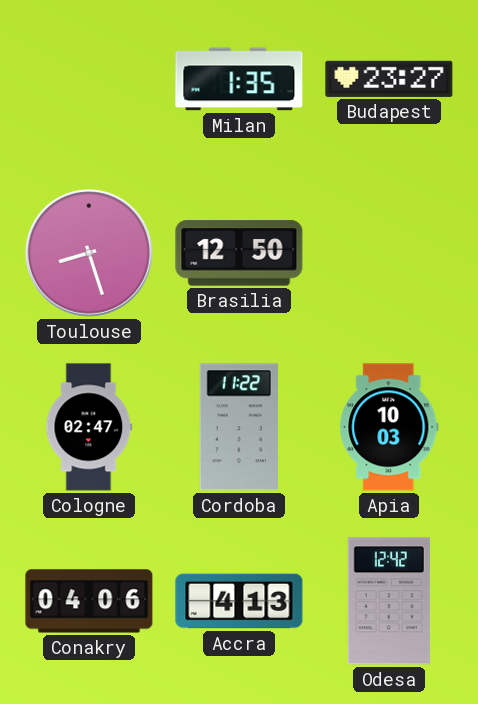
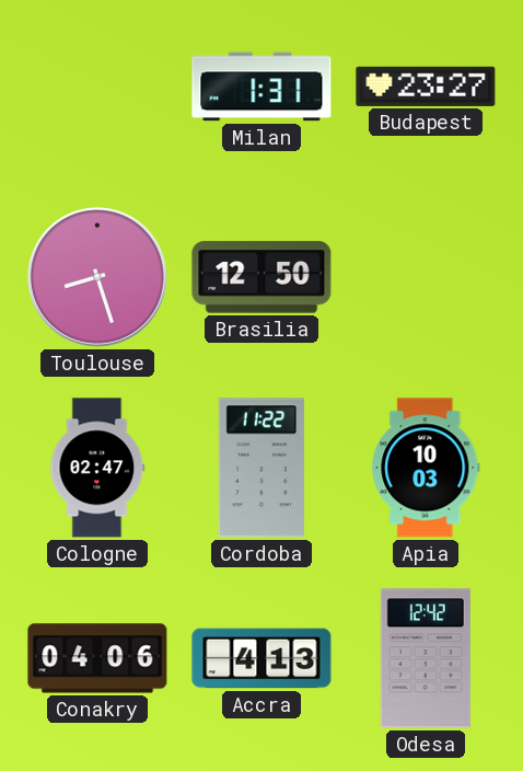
Milan: 1:35 -> 1:31
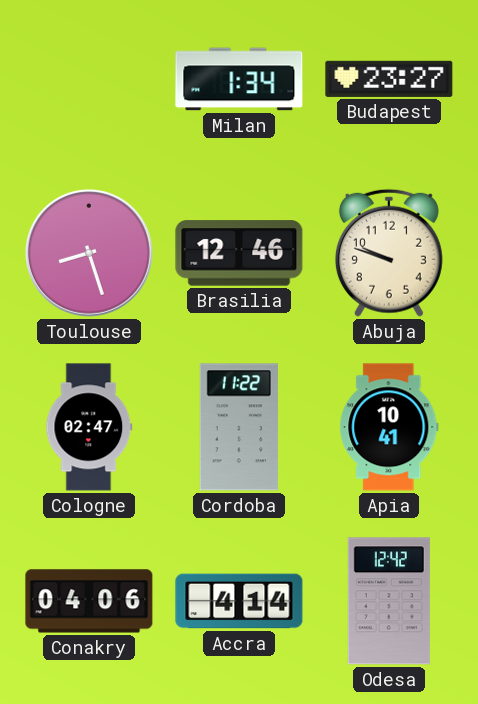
Milan: 1:31 -> 1:34
Brasilia: 12:50 -> 12:46
Abuja: none -> 9:48
Apia: 10:03 -> 10:41
Accra: 4:13 -> 4:14
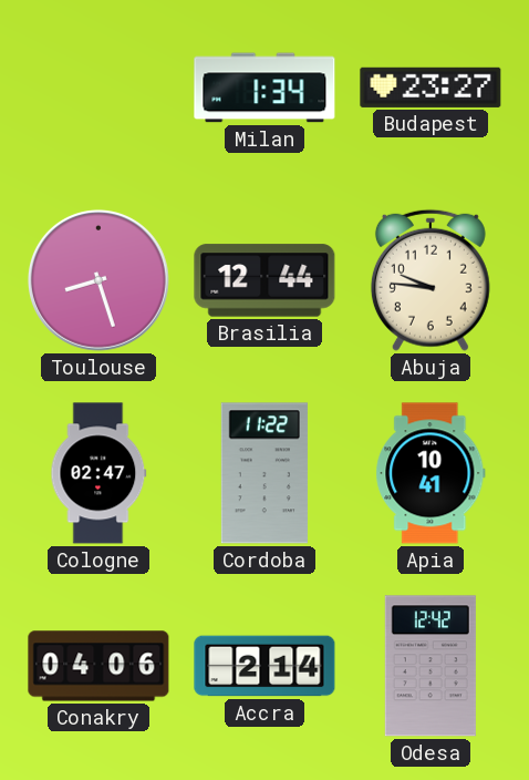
Brasilia: 12:46 -> 12:44
Abuja: 9:48 -> 9:46
Accra: 4:14 -> 2:14
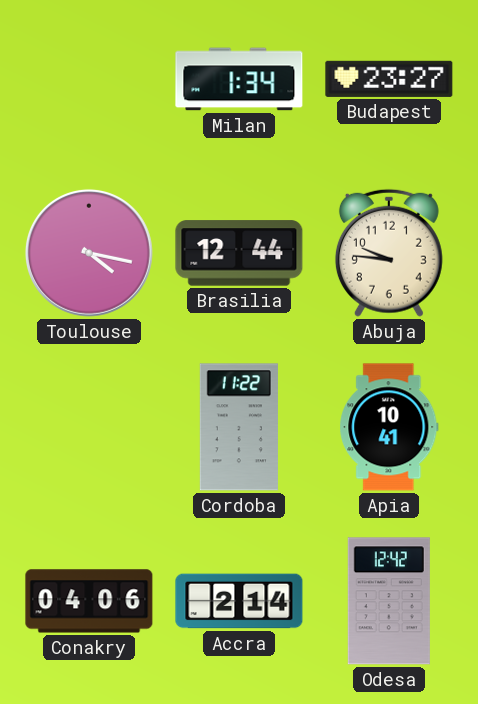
Toulouse: 8:27 -> 4:17
Cologne: 02:47 -> none
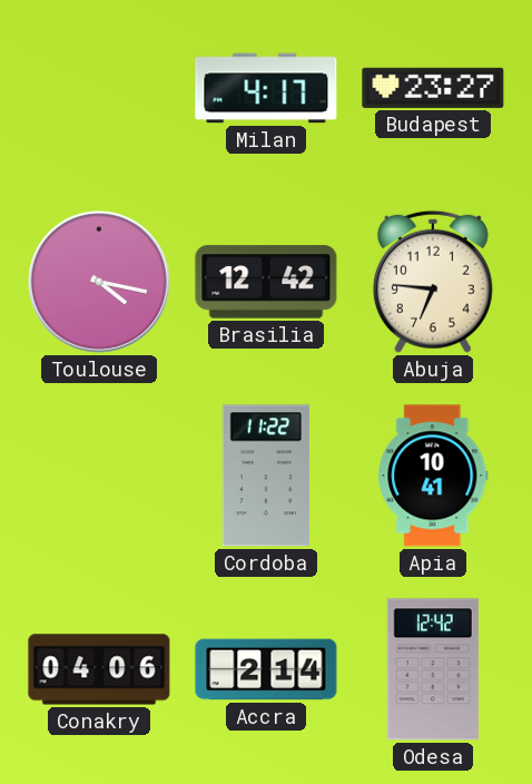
Milan: 1:34 -> 4:17
Brasilia: 12:44 -> 12:42
Abuja: 9:46 -> 6:46
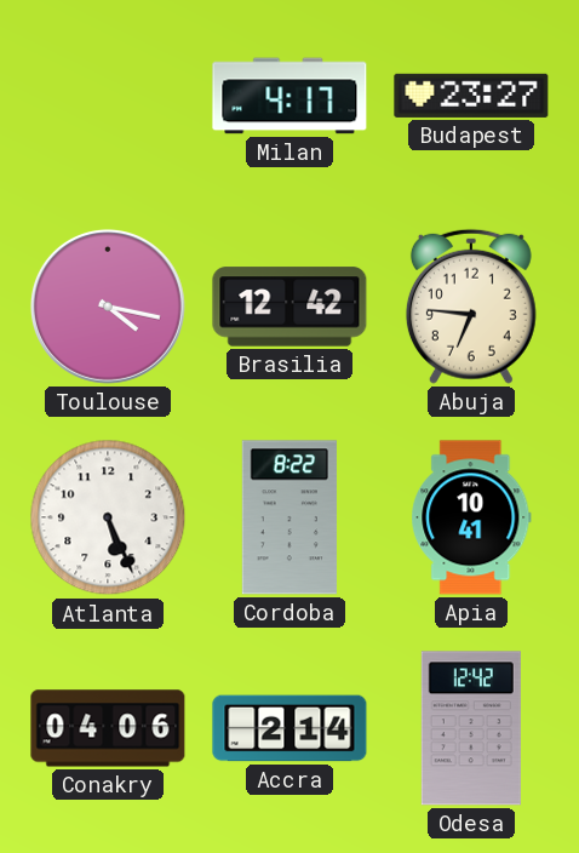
Atlanta: none -> 5:26
Cordoba: 11:22 -> 8:22
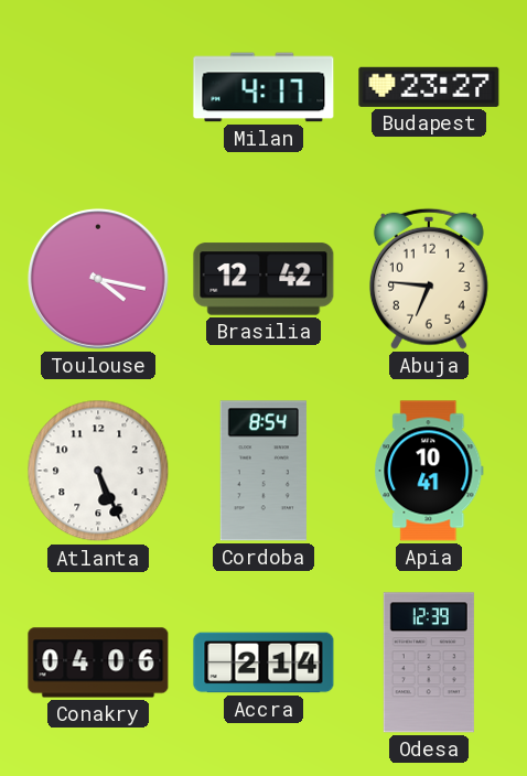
Cordoba: 8:22 -> 8:54
Odesa: 12:42 -> 12:39
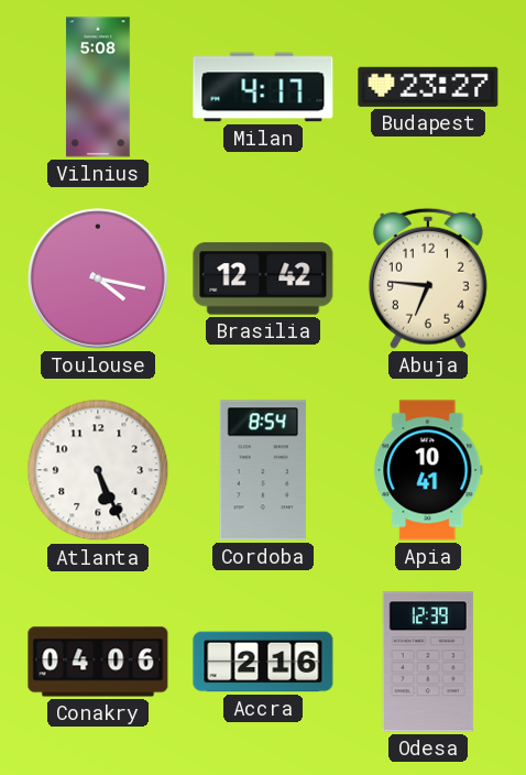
Vilnius: none -> 5:08
Accra: 2:14 -> 2:16
